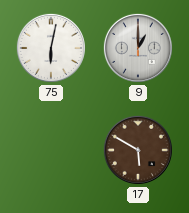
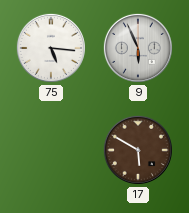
75: 6:02 -> 5:16
9: 1:00 -> 5:56
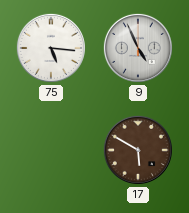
9: 5:56 -> 4:56
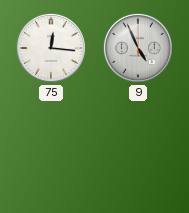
75: 5:16 -> 12:16
17: 5:50 -> none
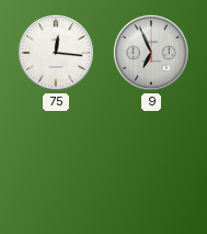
9: 4:56 -> 6:56
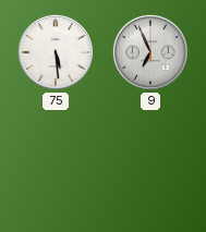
75: 12:16 -> 5:29
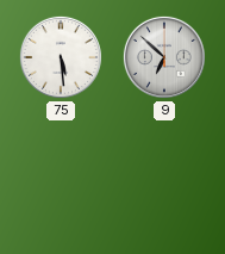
9: 6:56 -> 6:52
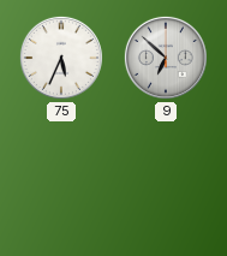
75: 5:29 -> 5:34
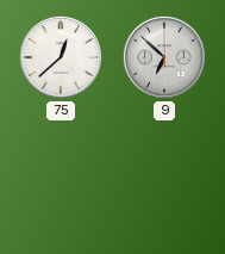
75: 5:34 -> 12:38
